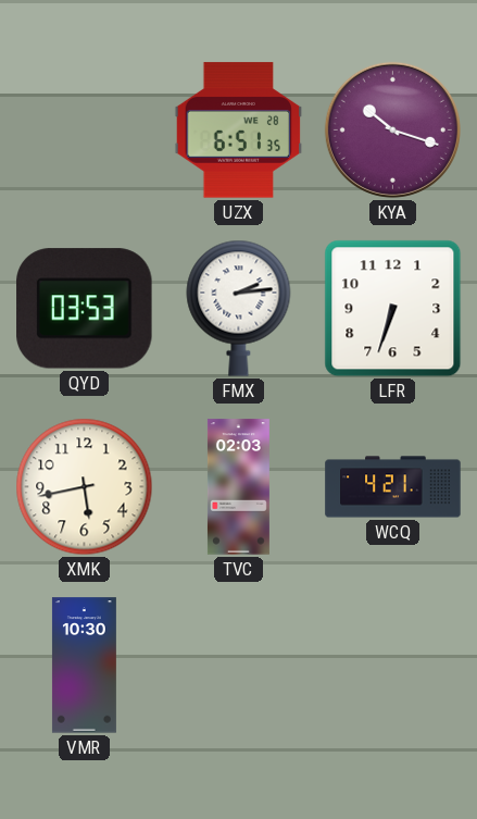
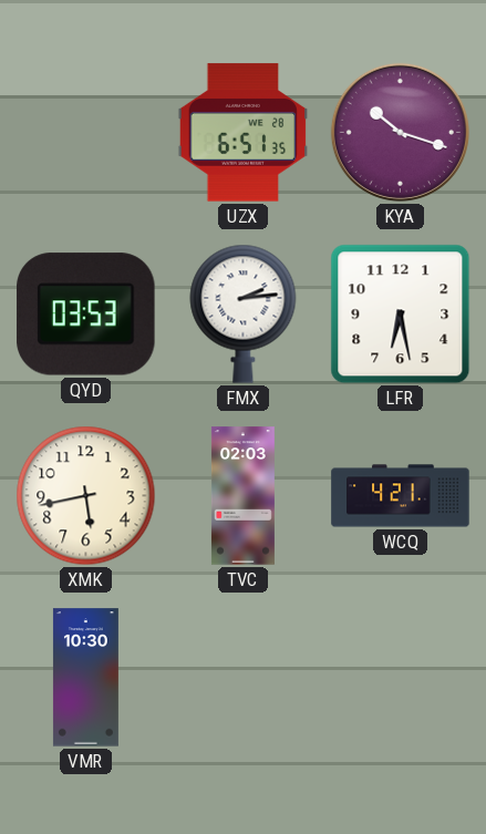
LFR: 6:33 -> 6:28
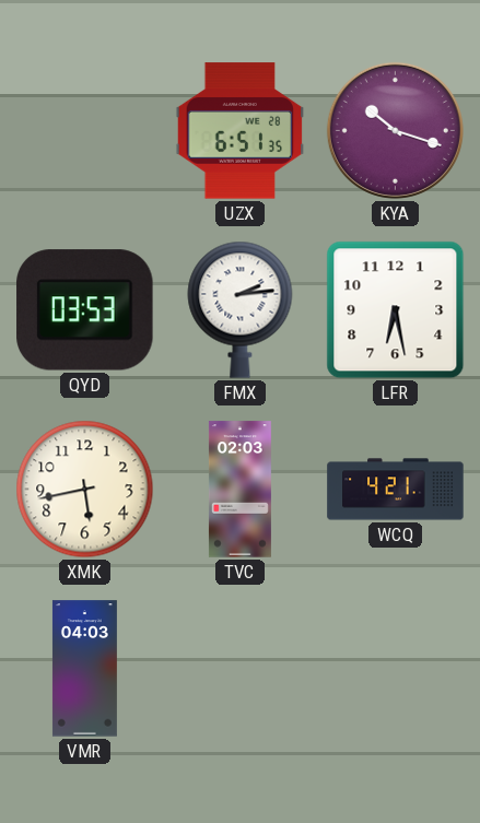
VMR: 10:30 -> 04:03
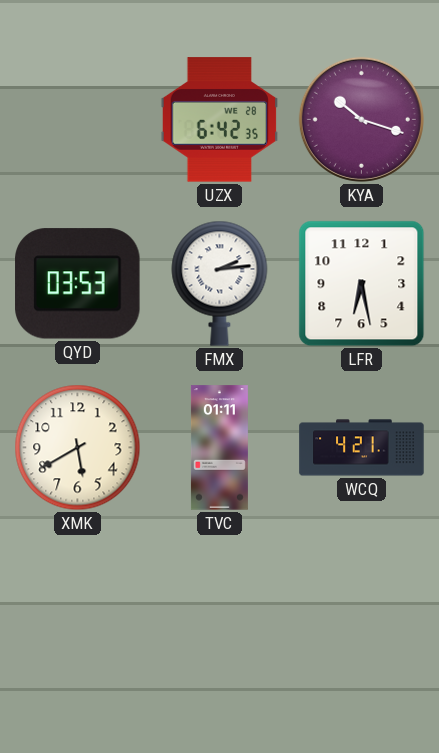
UZX: 6:51 -> 6:42
XMK: 5:43 -> 5:40
TVC: 02:03 -> 01:11
VMR: 04:03 -> none
